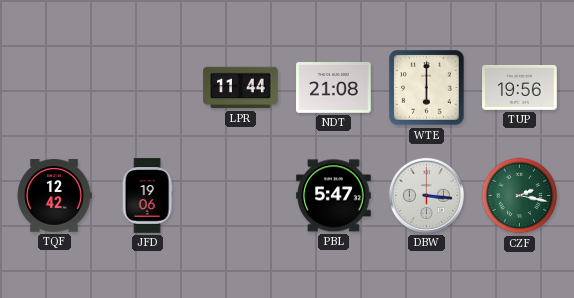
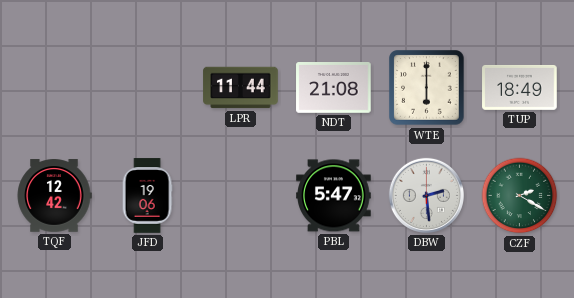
TUP: 19:56 -> 18:49
DBW: 3:16 -> 2:29
CZF: 2:17 -> 2:20
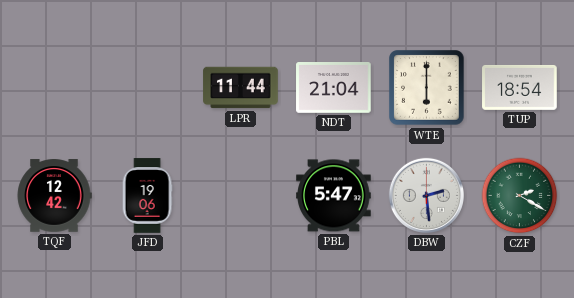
NDT: 21:08 -> 21:04
TUP: 18:49 -> 18:54
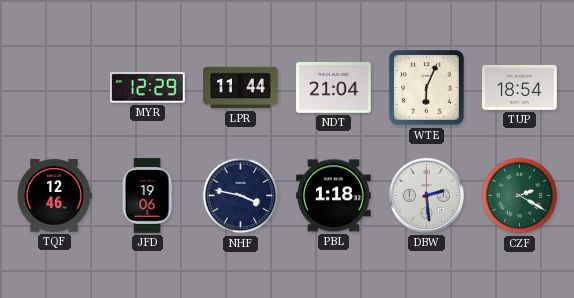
MYR: none -> 12:29
WTE: 6:00 -> 6:04
TQF: 12:42 -> 12:46
NHF: none -> 3:47
PBL: 5:47 -> 1:18
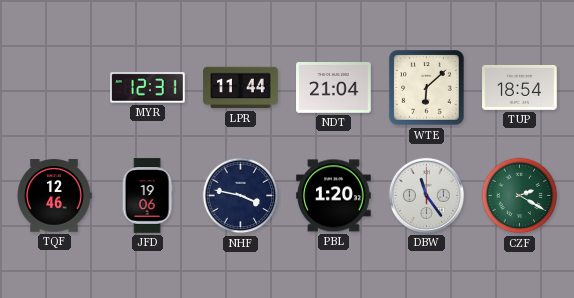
MYR: 12:29 -> 12:31
WTE: 6:04 -> 6:08
PBL: 1:18 -> 1:20
DBW: 2:29 -> 11:24
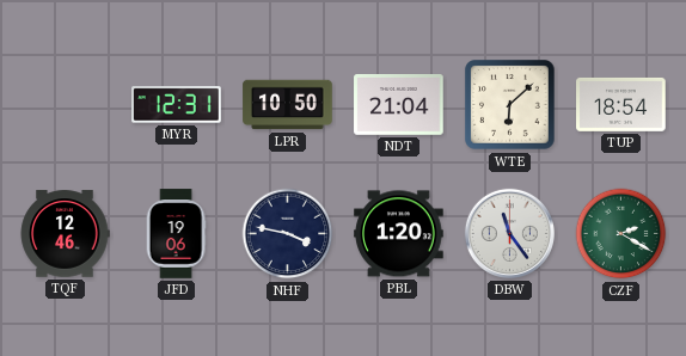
LPR: 11:44 -> 10:50
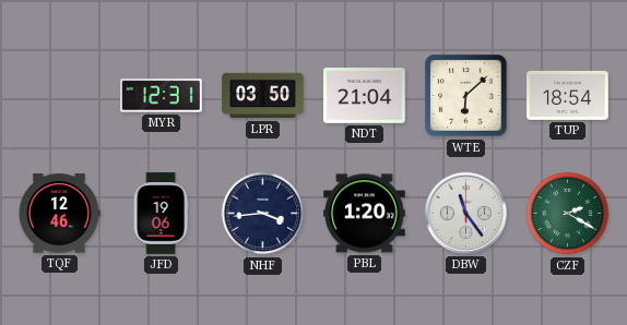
LPR: 10:50 -> 03:50
NHF: 3:47 -> 3:44
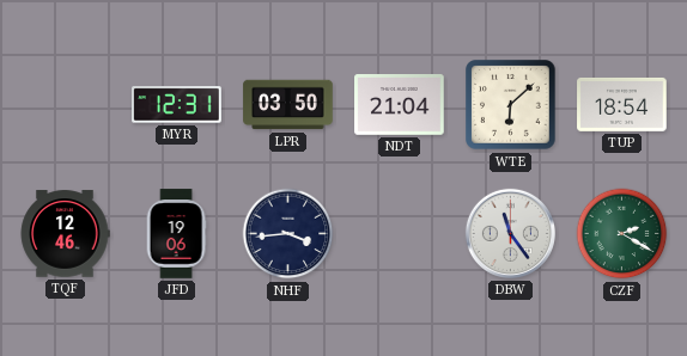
PBL: 1:20 -> none
